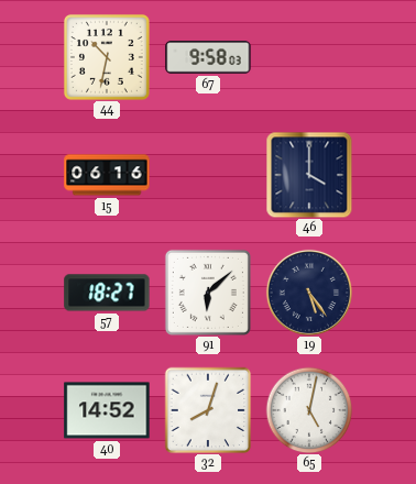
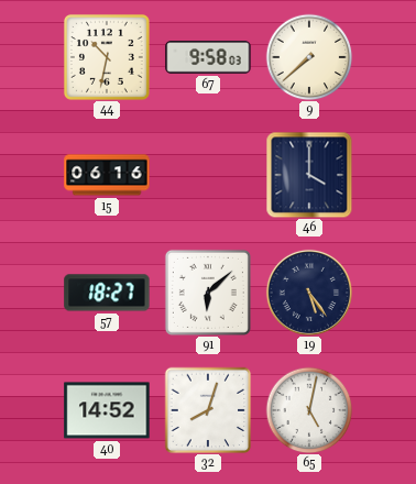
9: none -> 7:38
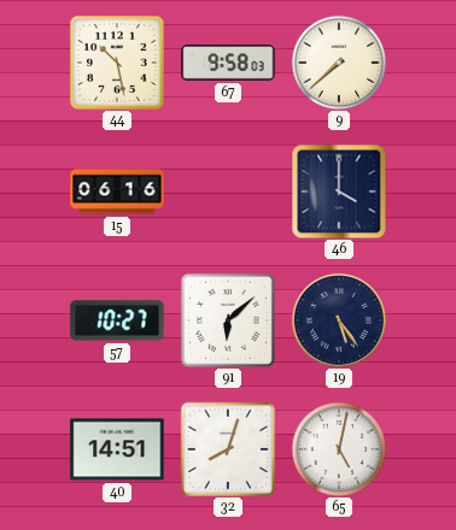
44: 10:32 -> 10:28
57: 18:27 -> 10:27
40: 14:52 -> 14:51
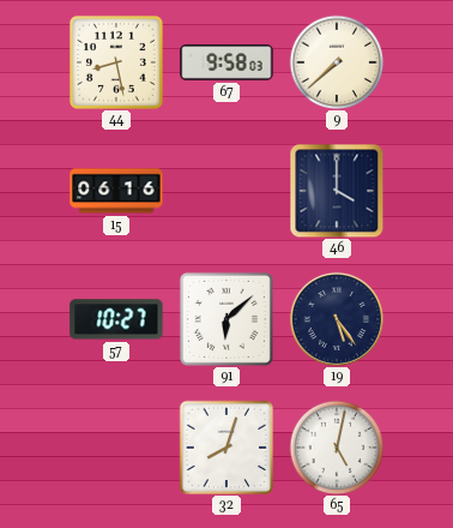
44: 10:28 -> 8:28
40: 14:51 -> none
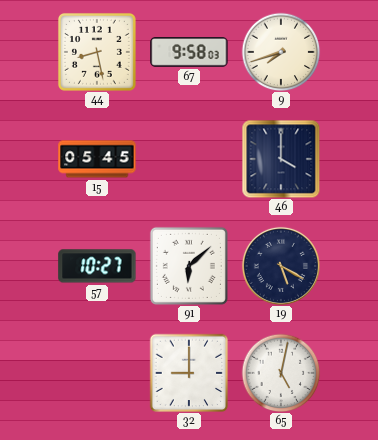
9: 7:38 -> 7:42
15: 06:16 -> 05:45
19: 5:24 -> 5:20
32: 8:03 -> 9:00
